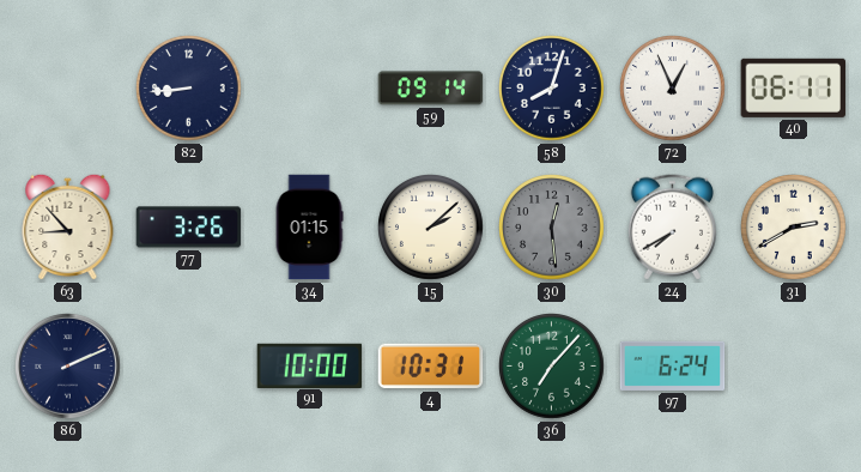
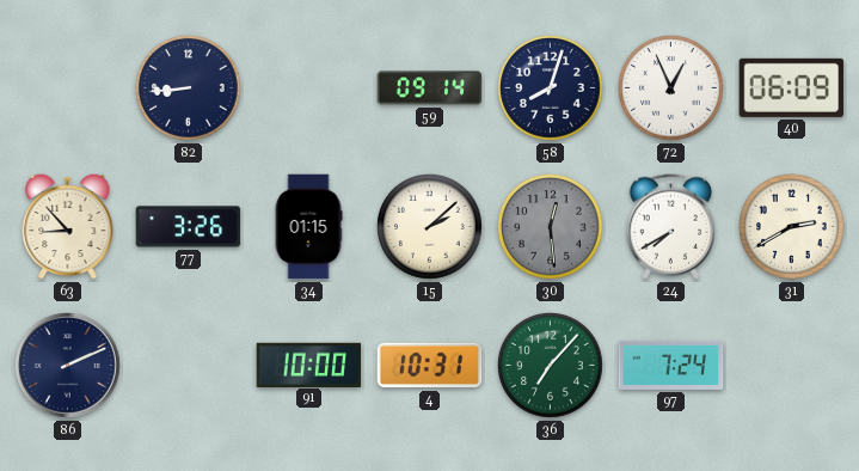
40: 06:11 -> 06:09
97: 6:24 -> 7:24
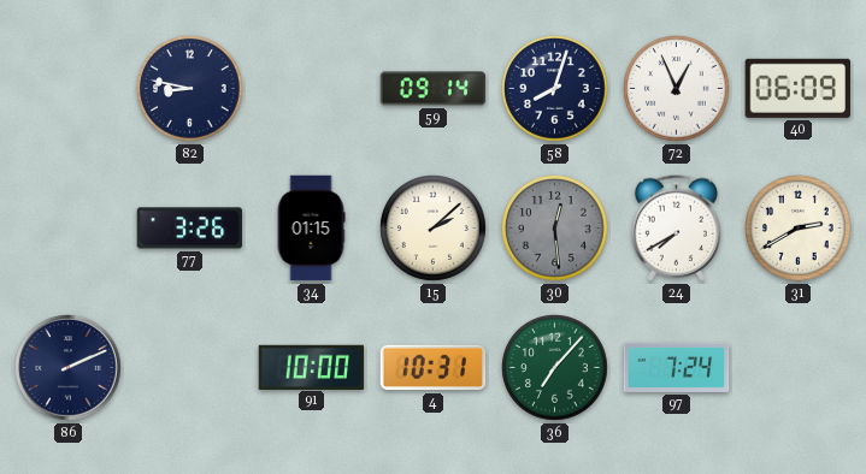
82: 8:44 -> 8:47
63: 8:53 -> none
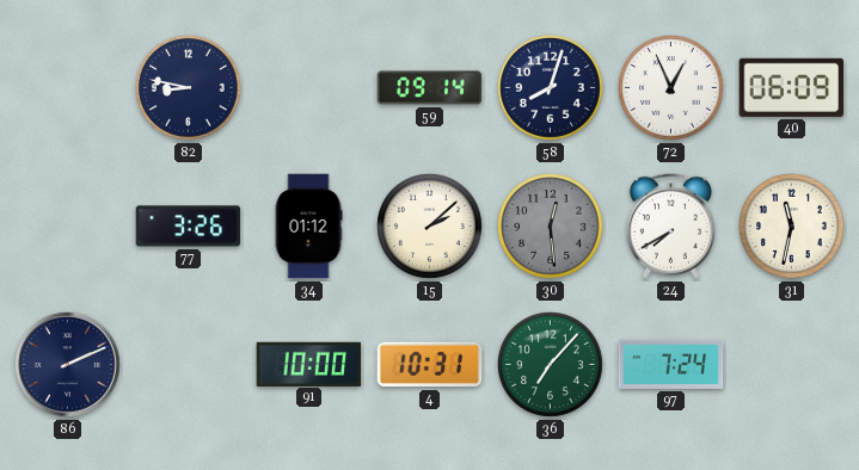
34: 01:15 -> 01:12
31: 2:40 -> 11:32
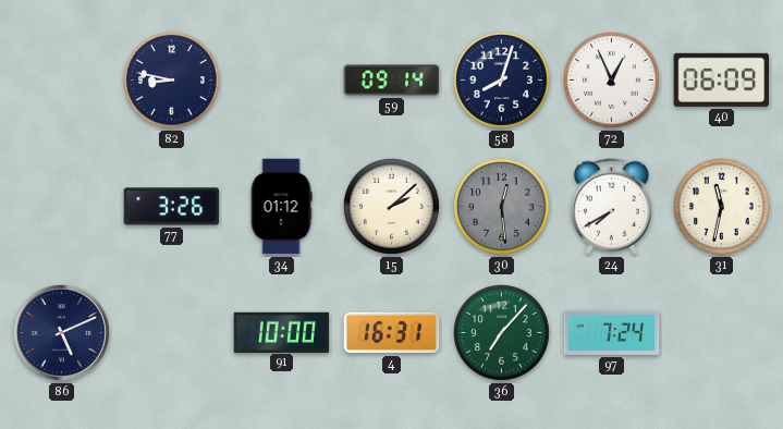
86: 2:11 -> 5:11
4: 10:31 -> 16:31
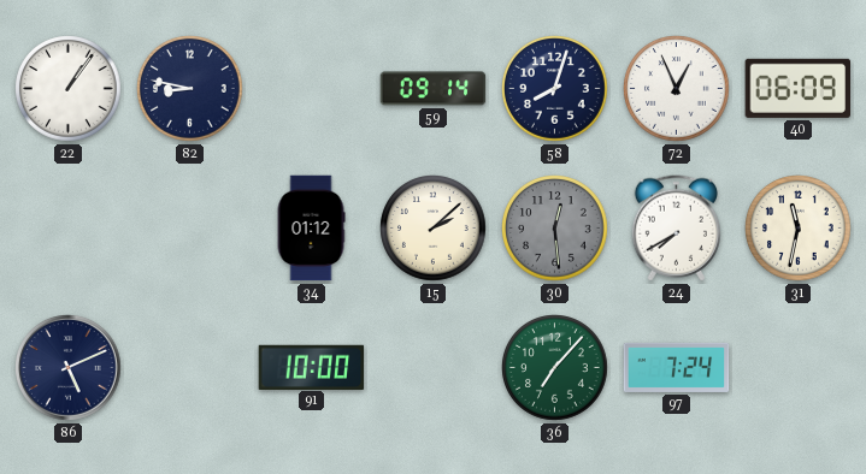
22: none -> 1:06
77: 3:26 -> none
4: 16:31 -> none
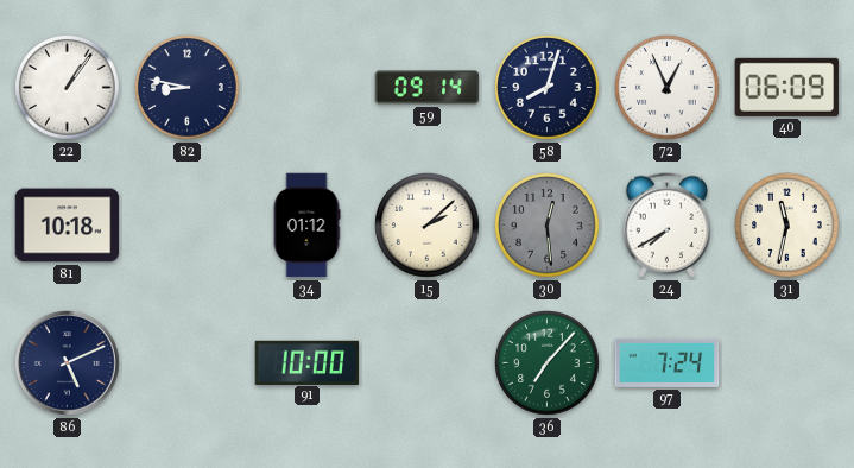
81: none -> 10:18
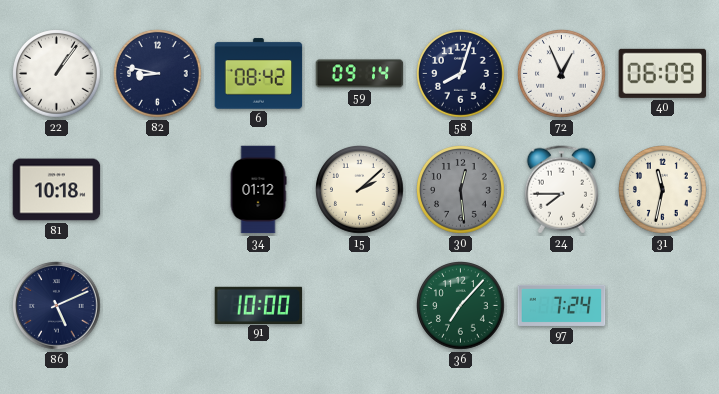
6: none -> 08:42
24: 7:40 -> 7:45
